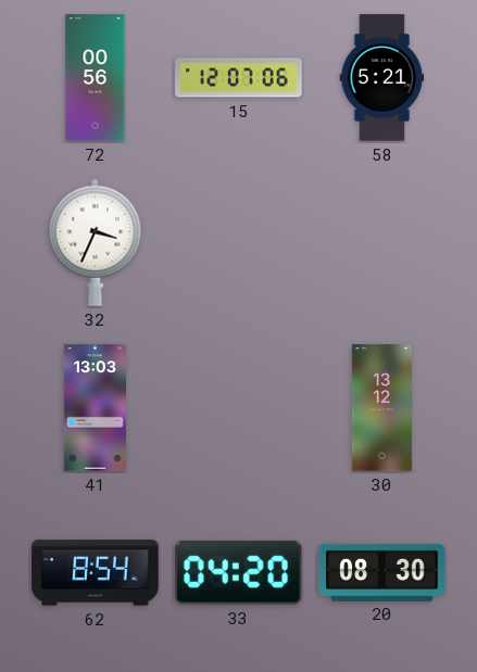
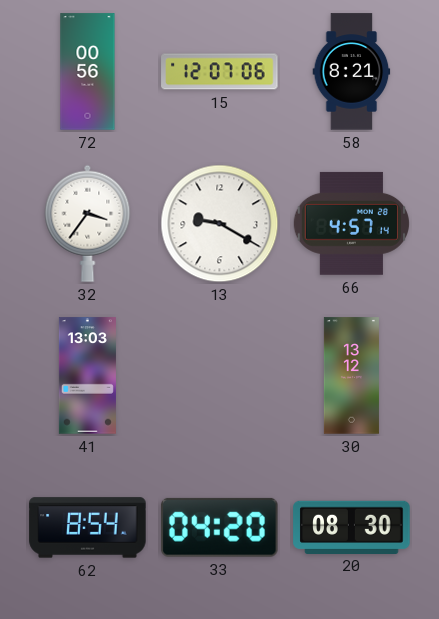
58: 5:21 -> 8:21
32: 3:34 -> 3:36
13: none -> 9:20
66: none -> 4:57
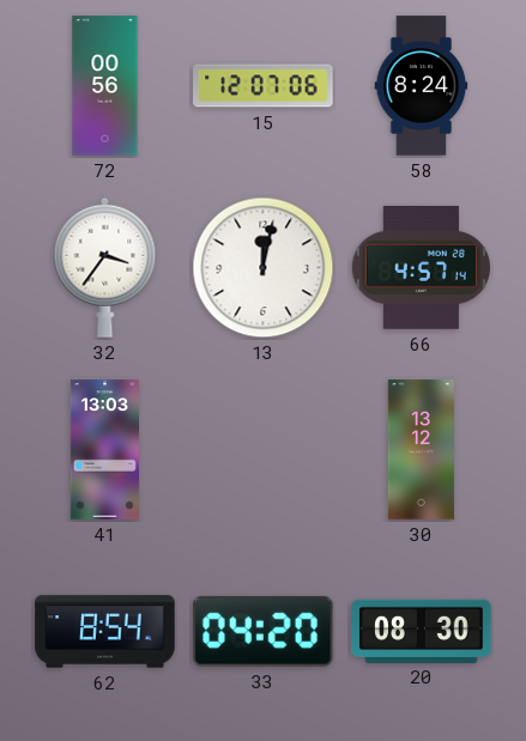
58: 8:21 -> 8:24
13: 9:20 -> 12:02
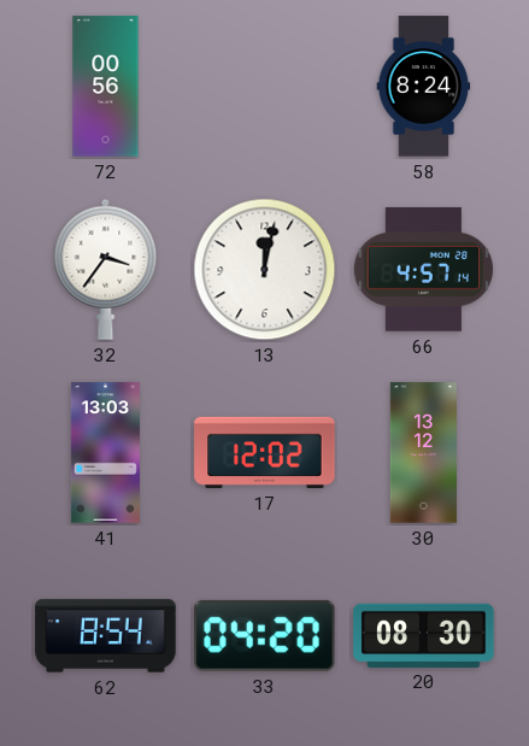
15: 12:07 -> none
17: none -> 12:02
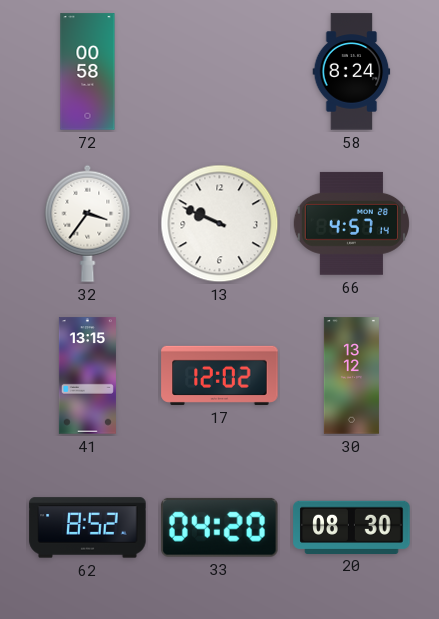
72: 00:56 -> 00:58
13: 12:02 -> 9:49
41: 13:03 -> 13:15
62: 8:54 -> 8:52
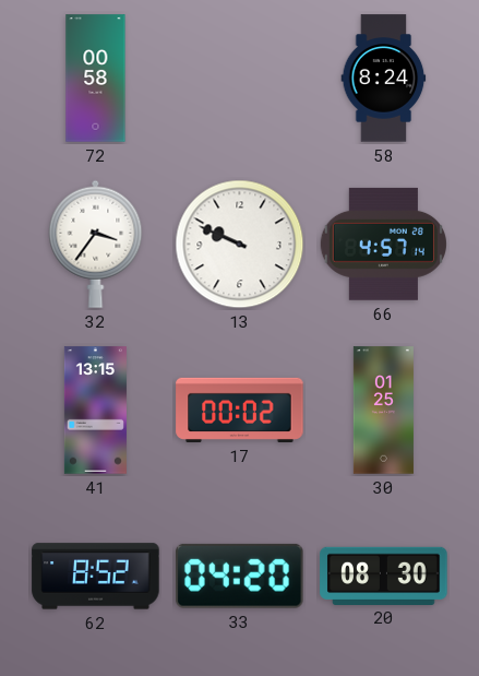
17: 12:02 -> 00:02
30: 13:12 -> 01:25
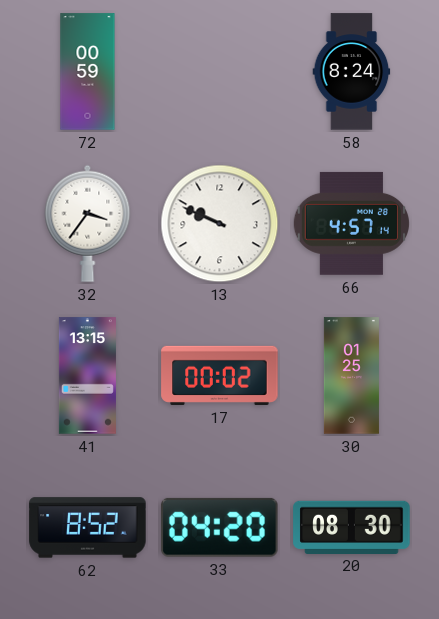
72: 00:58 -> 00:59
